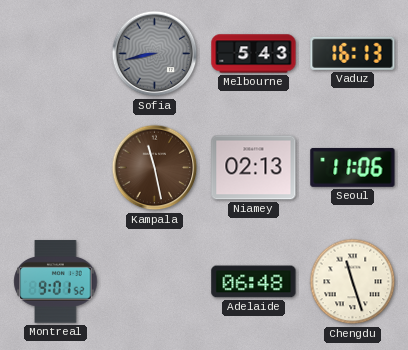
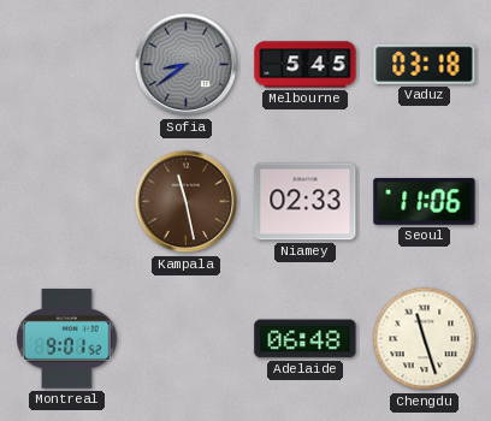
Sofia: 8:43 -> 8:39
Melbourne: 5:43 -> 5:45
Vaduz: 16:13 -> 03:18
Niamey: 02:13 -> 02:33
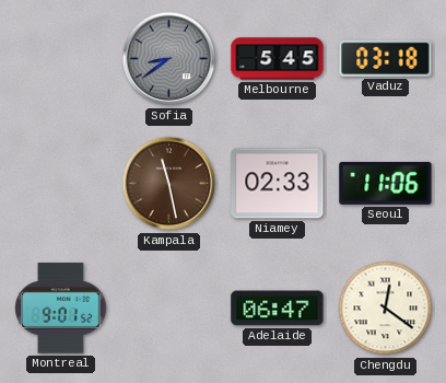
Adelaide: 06:48 -> 06:47
Chengdu: 11:27 -> 12:21
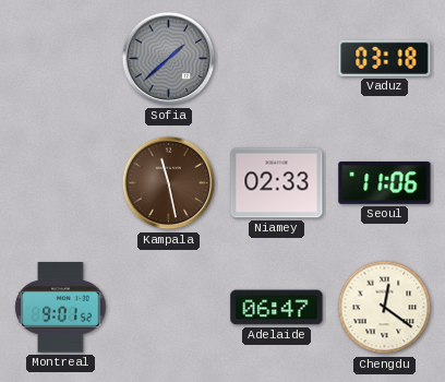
Sofia: 8:39 -> 1:38
Melbourne: 5:45 -> none
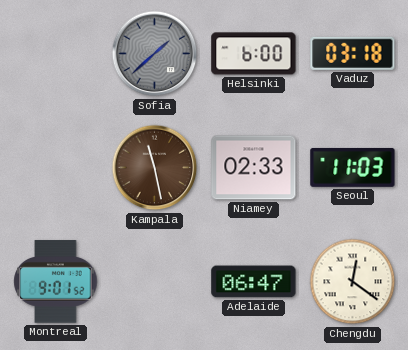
Helsinki: none -> 6:00
Seoul: 11:06 -> 11:03
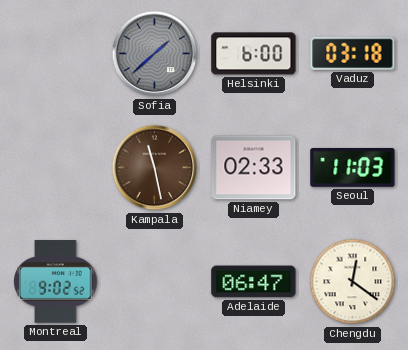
Montreal: 9:01 -> 9:02
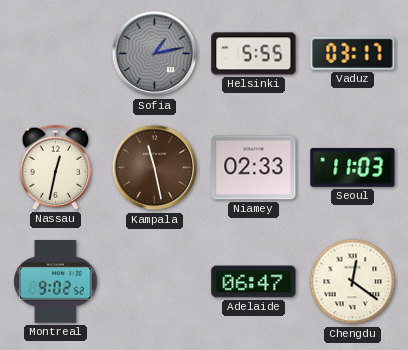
Sofia: 1:38 -> 1:13
Helsinki: 6:00 -> 5:55
Vaduz: 03:18 -> 03:17
Nassau: none -> 12:32
